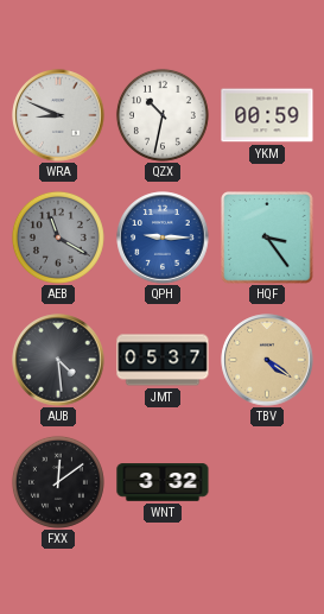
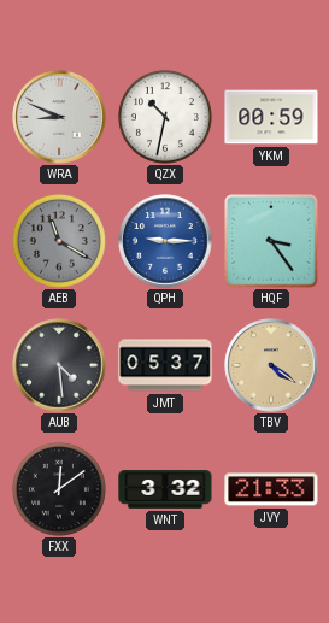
JVY: none -> 21:33
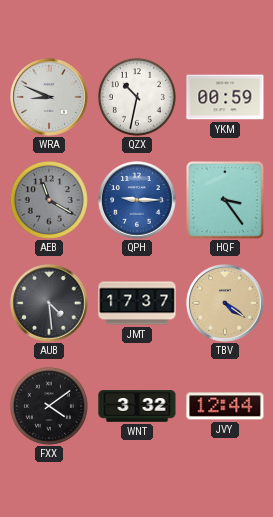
JMT: 05:37 -> 17:37
FXX: 12:09 -> 4:09
JVY: 21:33 -> 12:44
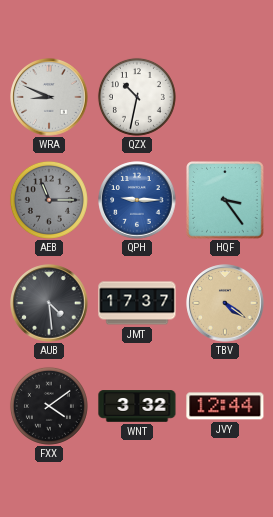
YKM: 00:59 -> none
AEB: 11:20 -> 11:15
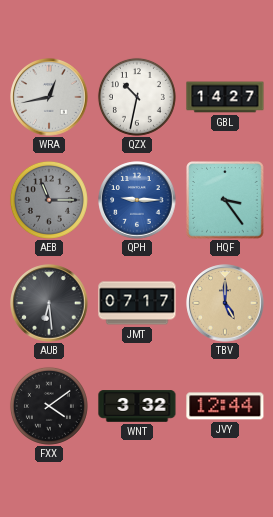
WRA: 8:49 -> 12:43
GBL: none -> 14:27
AUB: 4:29 -> 6:29
JMT: 17:37 -> 07:17
TBV: 4:21 -> 5:00
